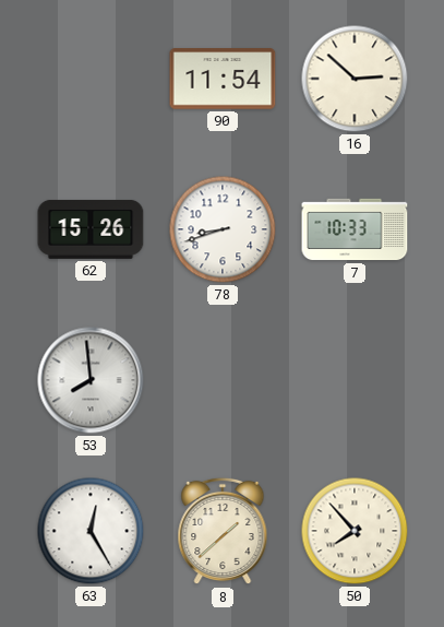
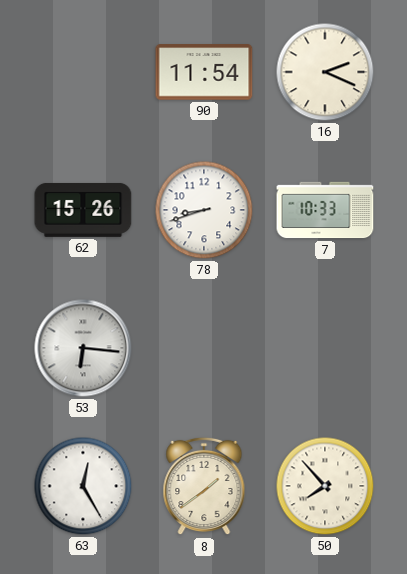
16: 2:52 -> 2:19
53: 7:59 -> 6:16
8: 1:38 -> 1:39
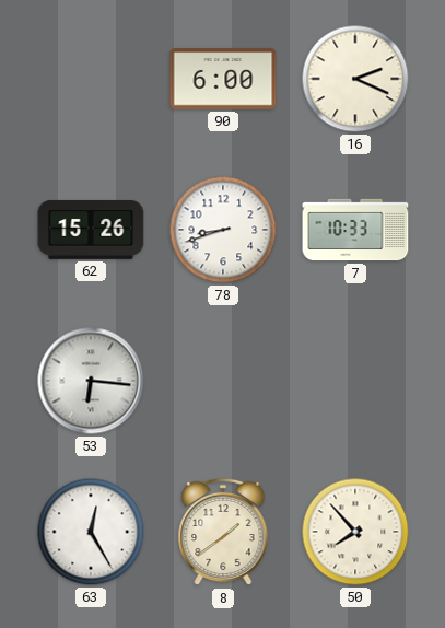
90: 11:54 -> 6:00
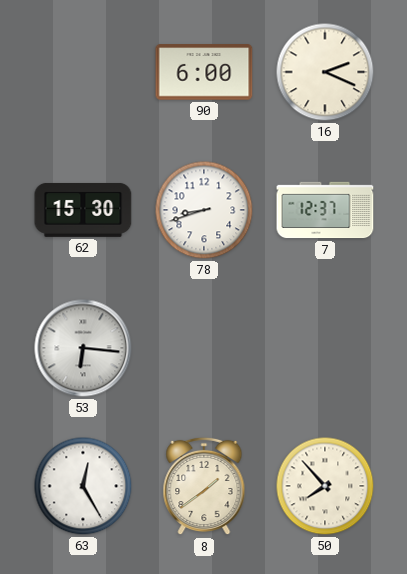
62: 15:26 -> 15:30
7: 10:33 -> 12:37
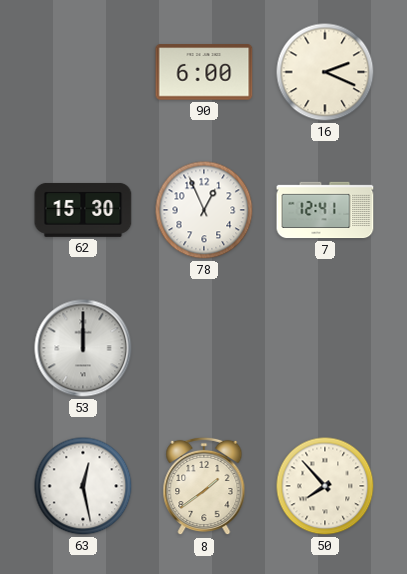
78: 8:42 -> 12:56
7: 12:37 -> 12:41
53: 6:16 -> 12:00
63: 12:25 -> 12:28
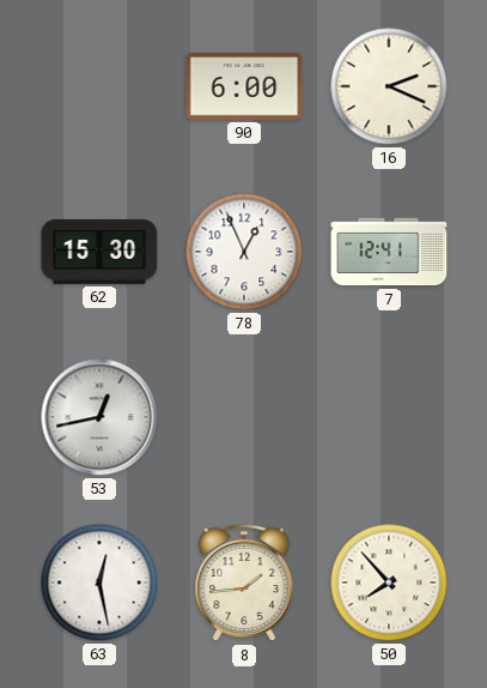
53: 12:00 -> 12:43
8: 1:39 -> 1:44
